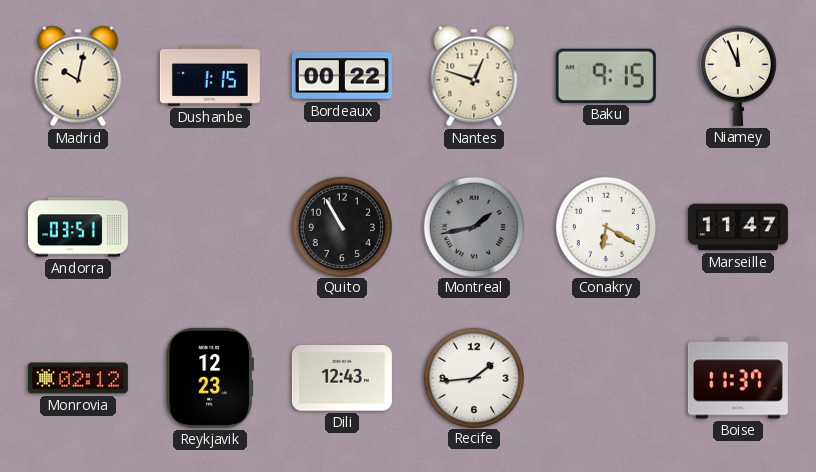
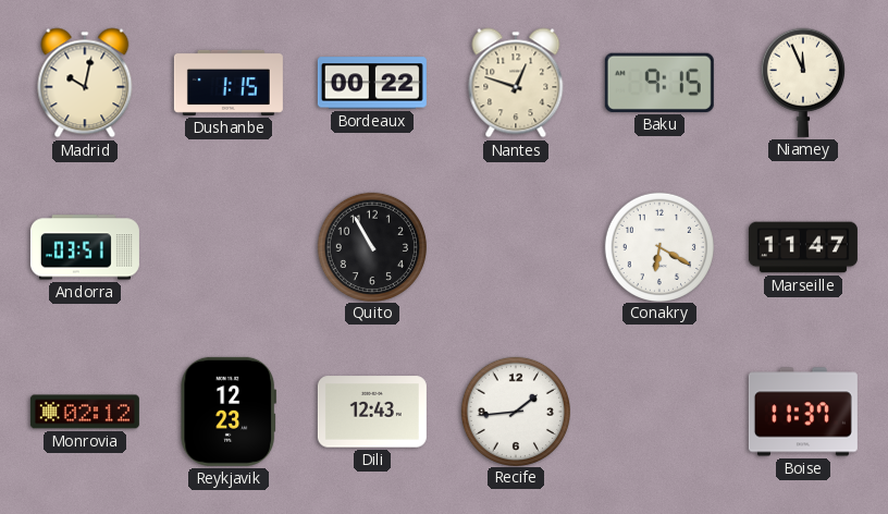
Montreal: 1:43 -> none
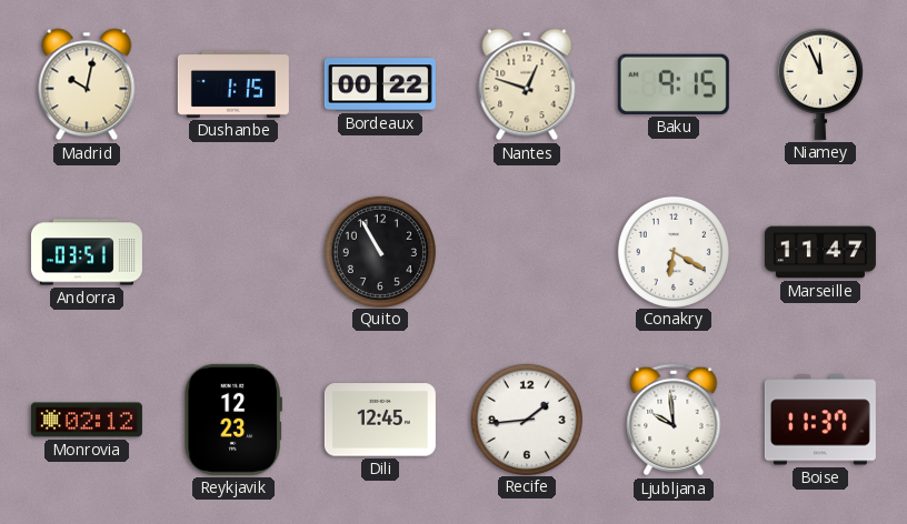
Dili: 12:43 -> 12:45
Ljubljana: none -> 9:59
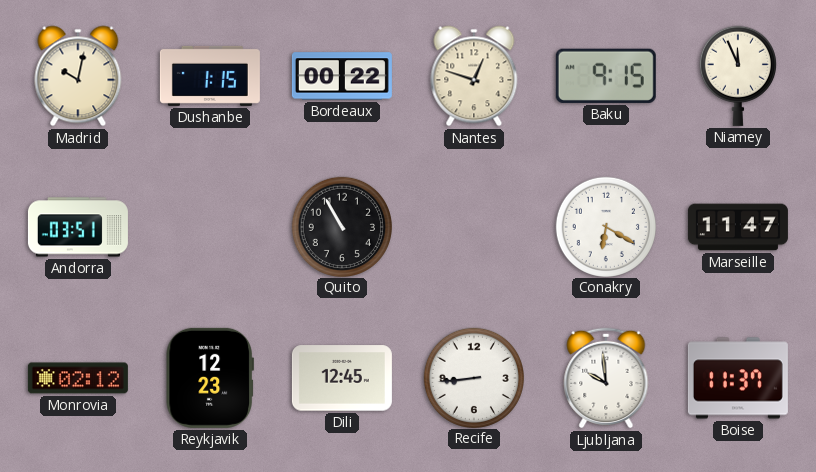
Recife: 1:44 -> 8:44
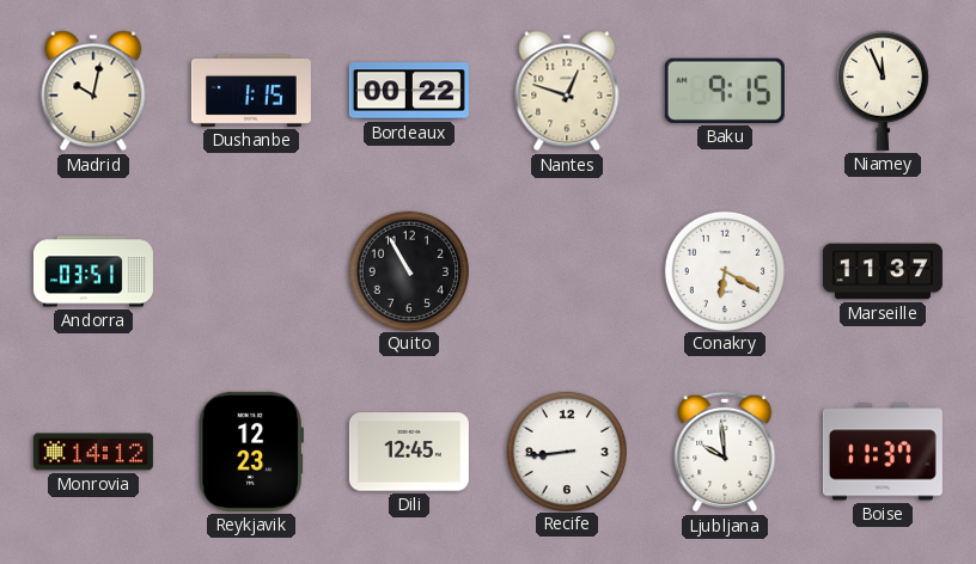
Marseille: 11:47 -> 11:37
Monrovia: 02:12 -> 14:12
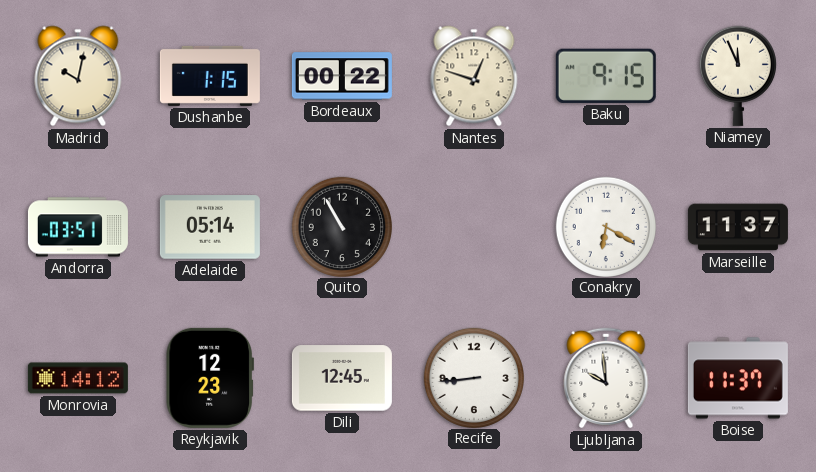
Adelaide: none -> 05:14
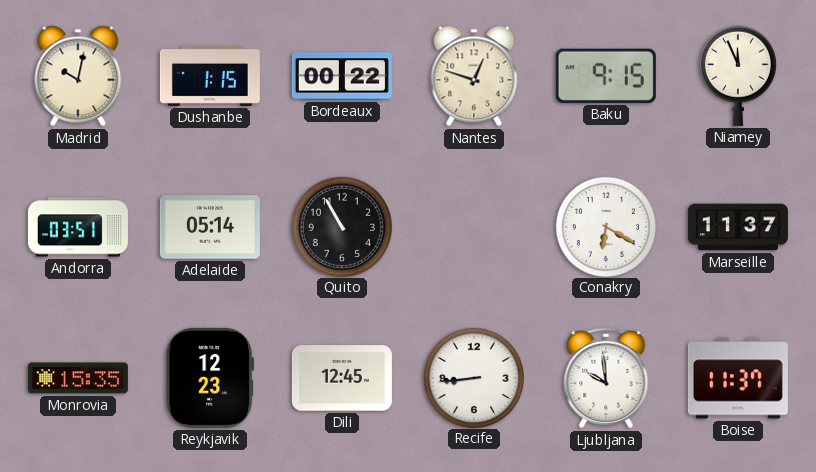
Monrovia: 14:12 -> 15:35
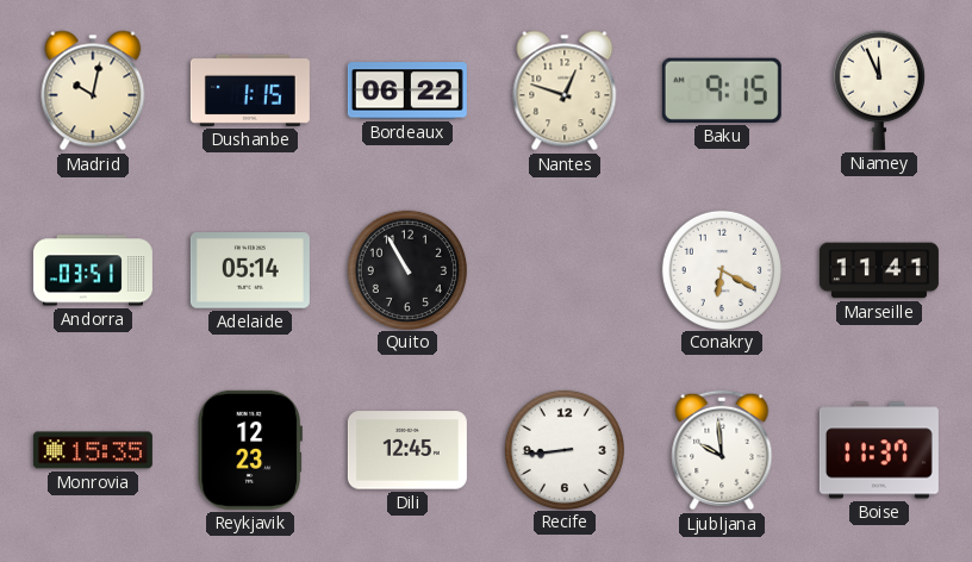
Bordeaux: 00:22 -> 06:22
Marseille: 11:37 -> 11:41
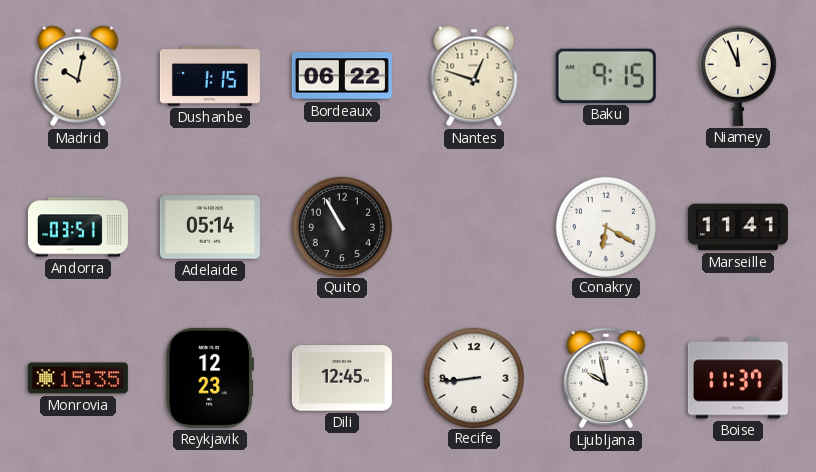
Ljubljana: 9:59 -> 9:58
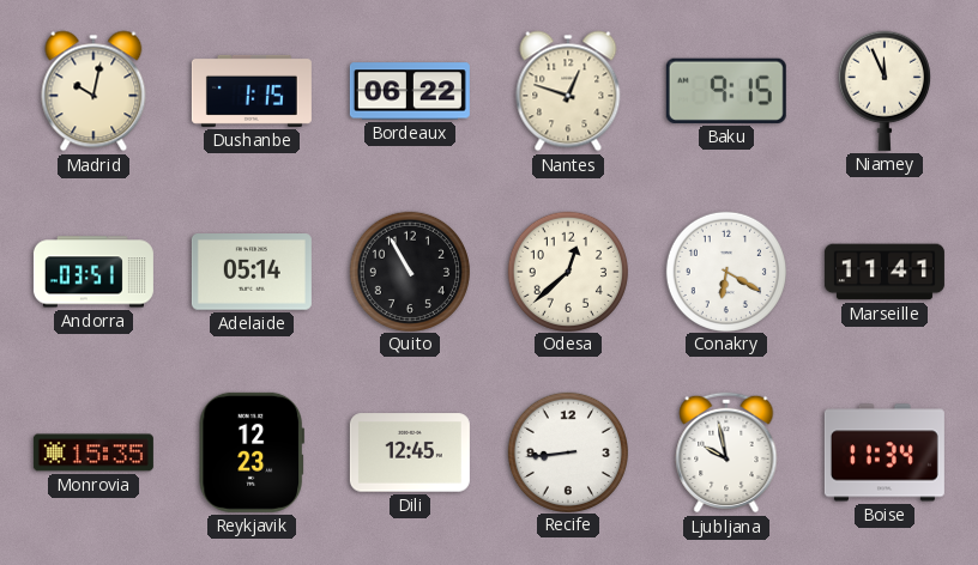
Odesa: none -> 12:38
Boise: 11:37 -> 11:34
